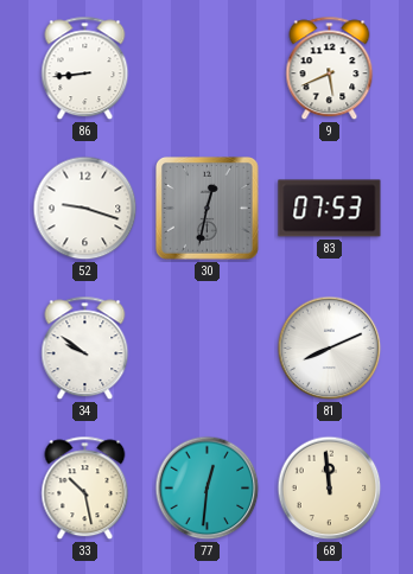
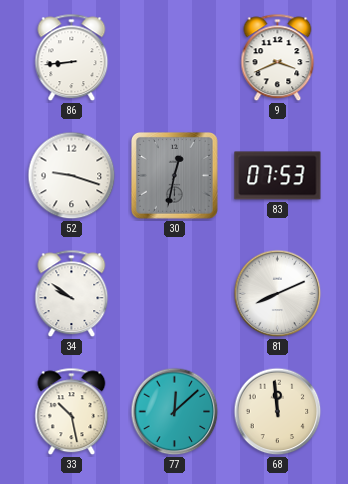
9: 5:41 -> 3:41
77: 12:31 -> 12:08
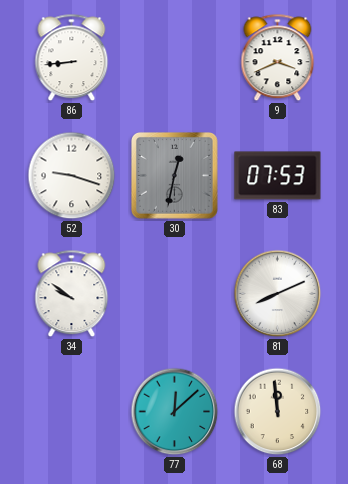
33: 10:28 -> none
